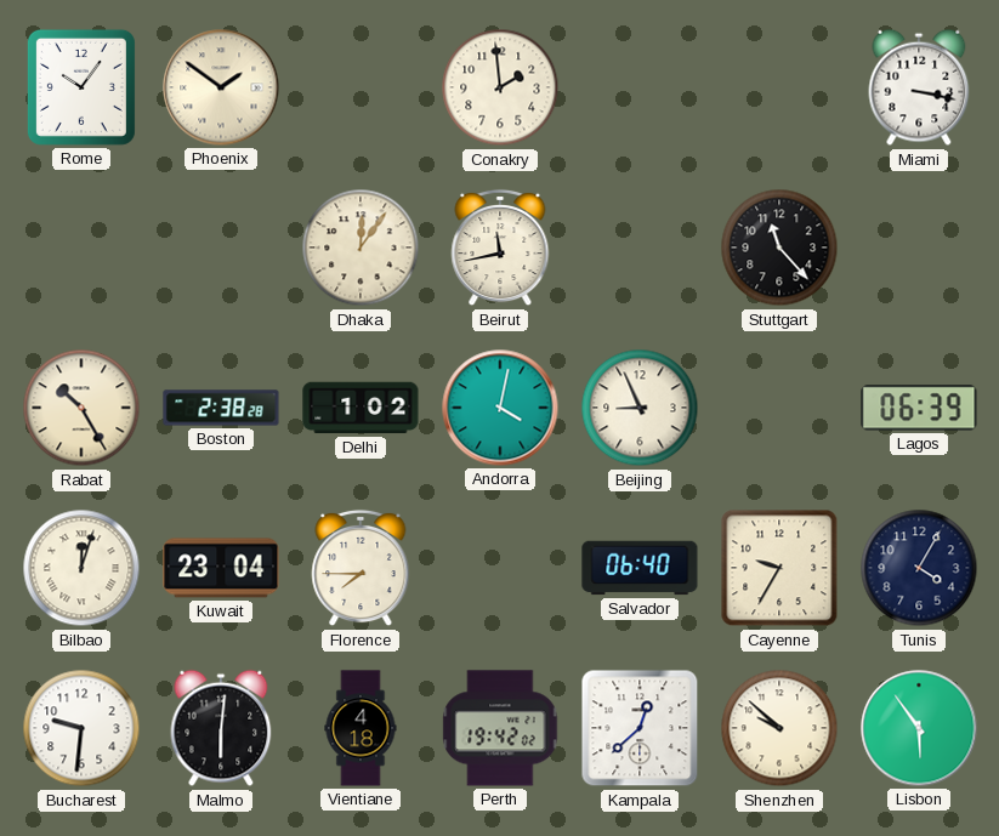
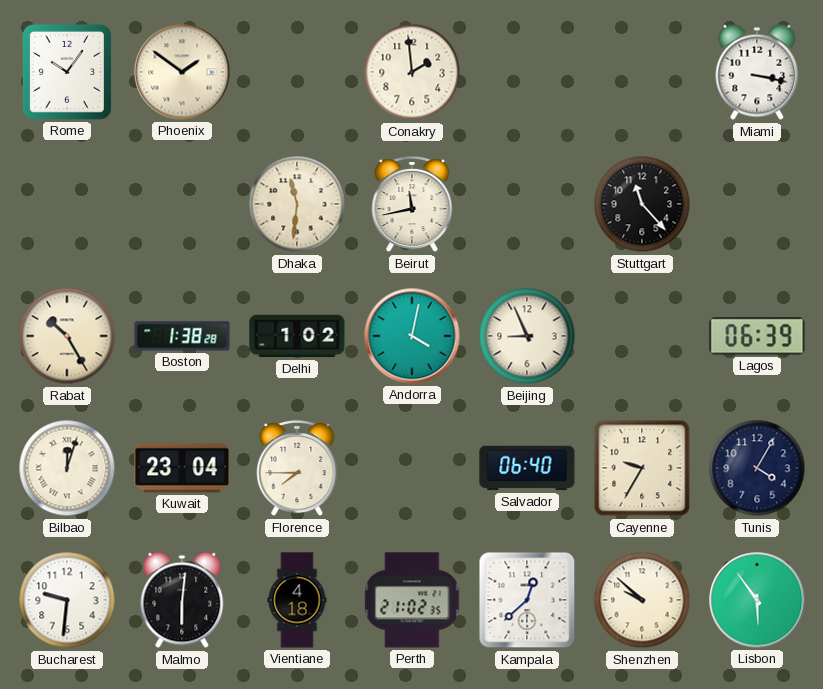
Dhaka: 12:06 -> 11:31
Boston: 2:38 -> 1:38
Perth: 19:42 -> 21:02
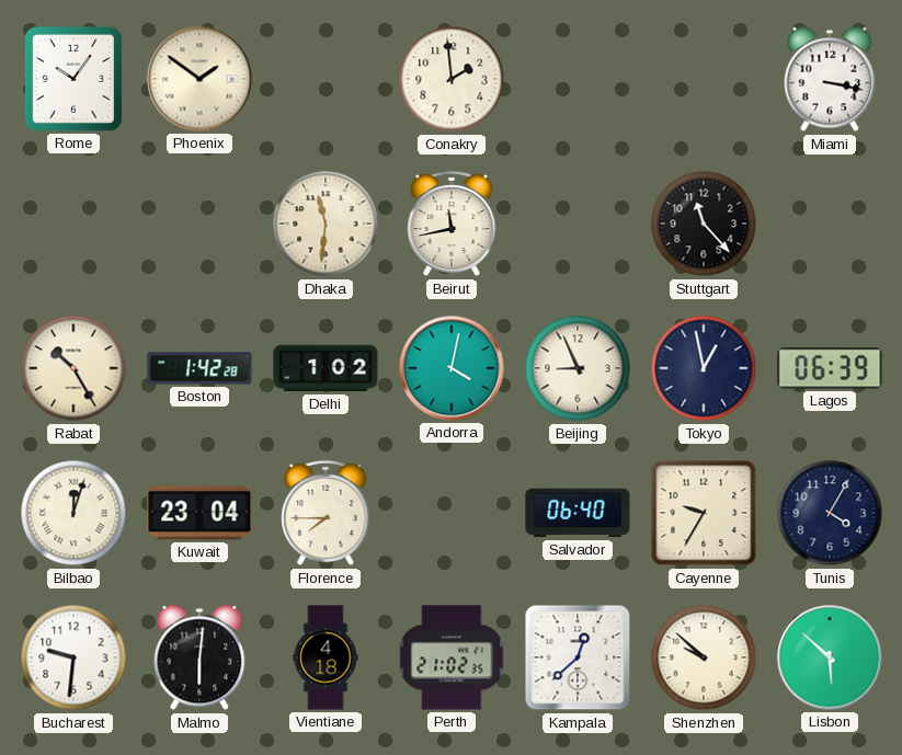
Boston: 1:38 -> 1:42
Tokyo: none -> 12:58
Lisbon: 5:54 -> 5:52
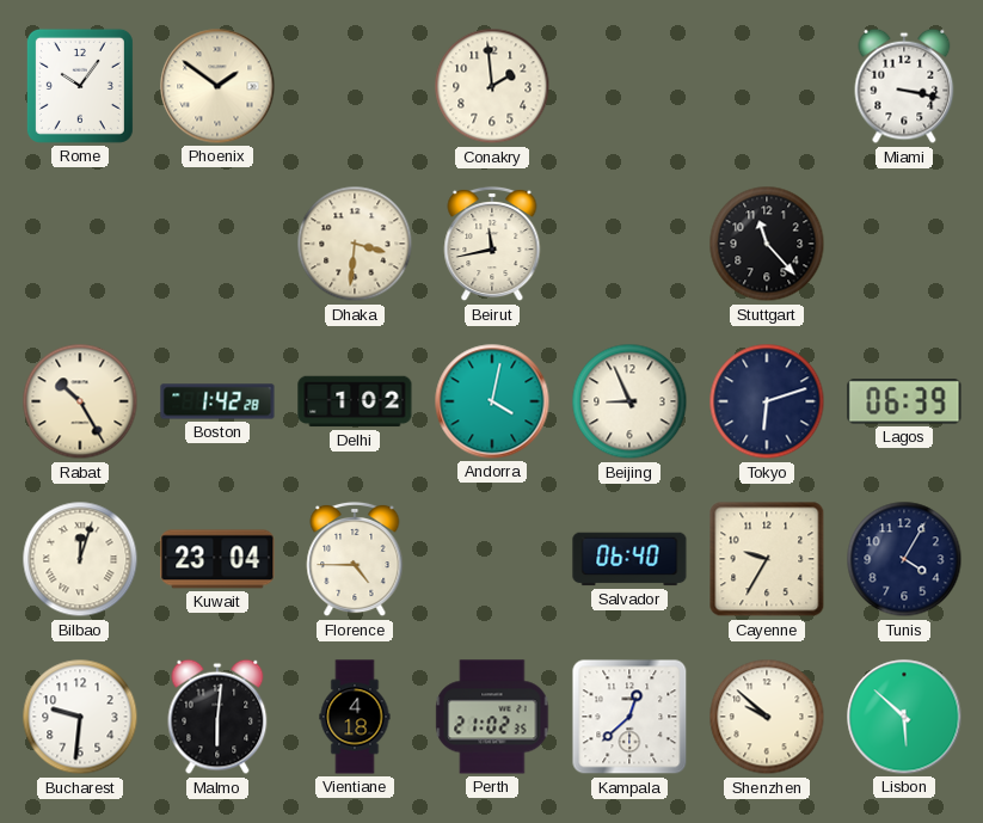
Dhaka: 11:31 -> 3:31
Tokyo: 12:58 -> 6:12
Florence: 7:45 -> 4:45
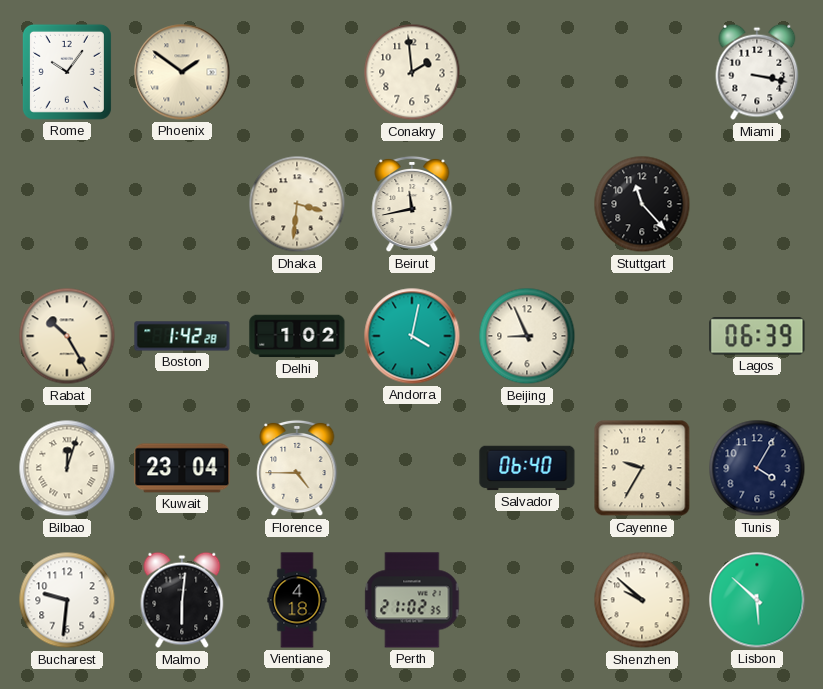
Tokyo: 6:12 -> none
Kampala: 12:38 -> none
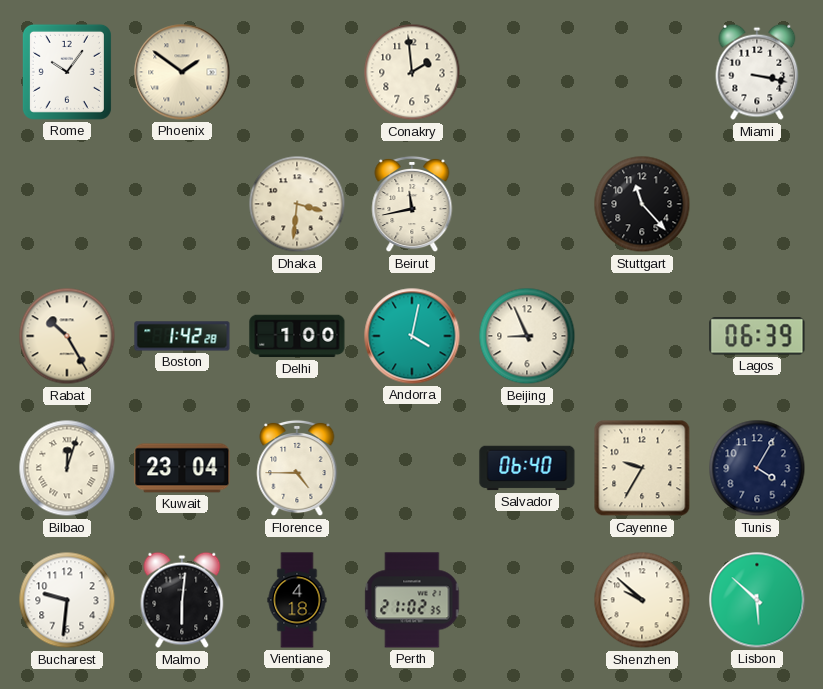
Delhi: 1:02 -> 1:00
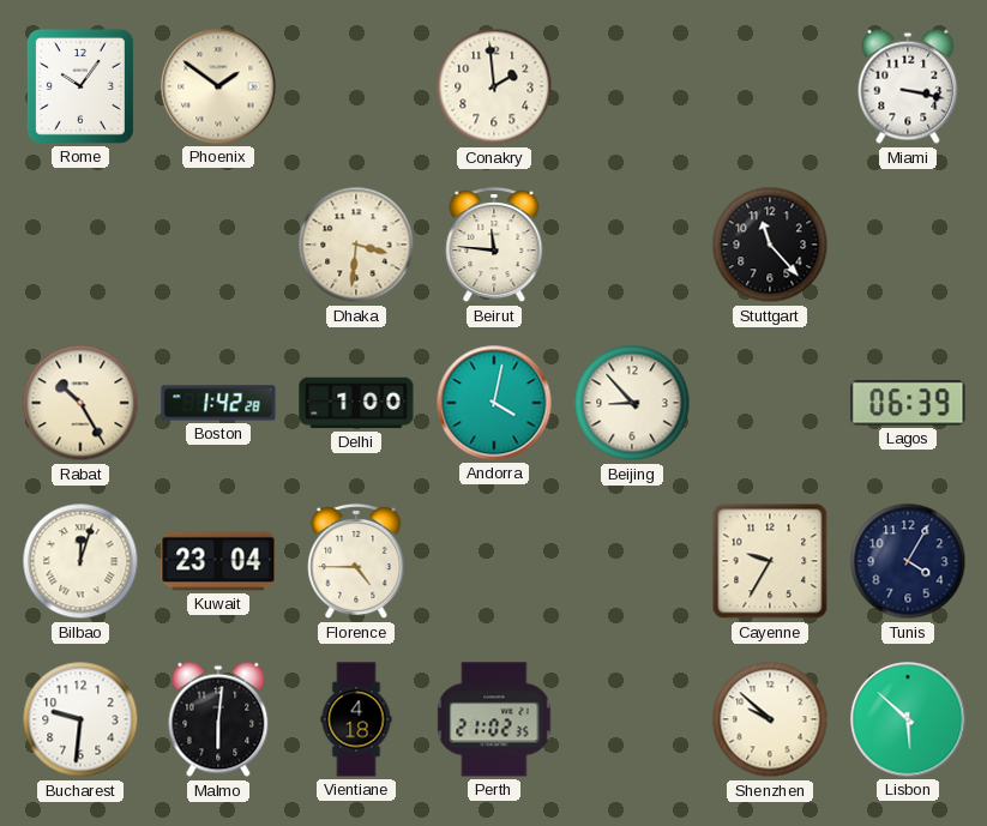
Beirut: 11:43 -> 11:46
Beijing: 8:56 -> 8:53
Salvador: 06:40 -> none
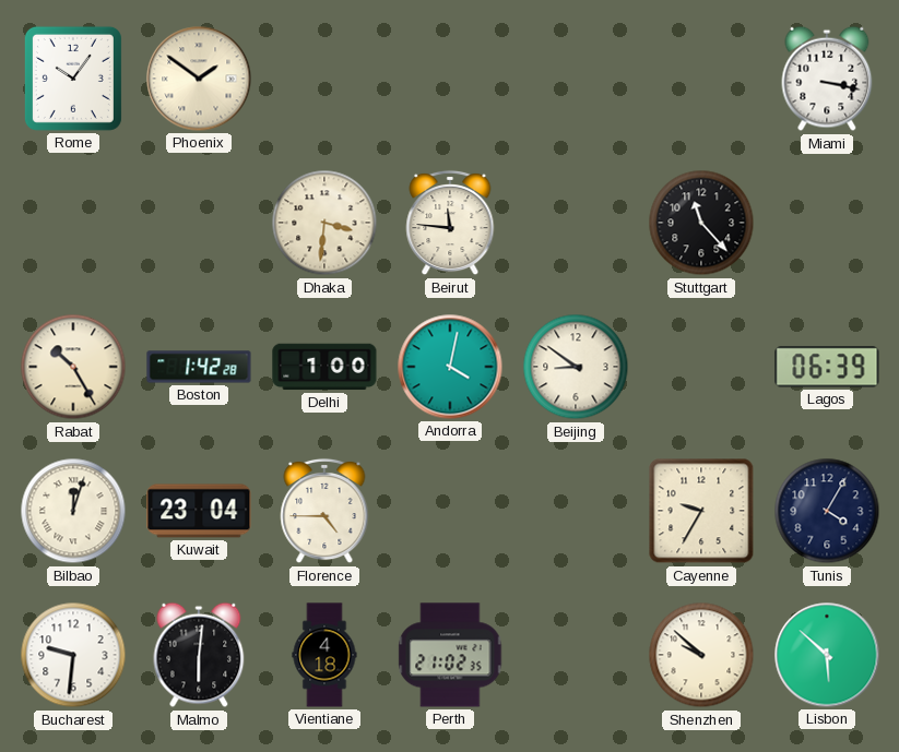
Conakry: 1:59 -> none
Beijing: 8:53 -> 8:51
